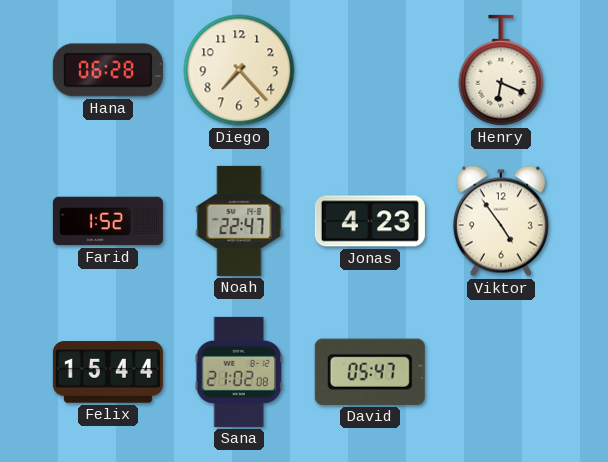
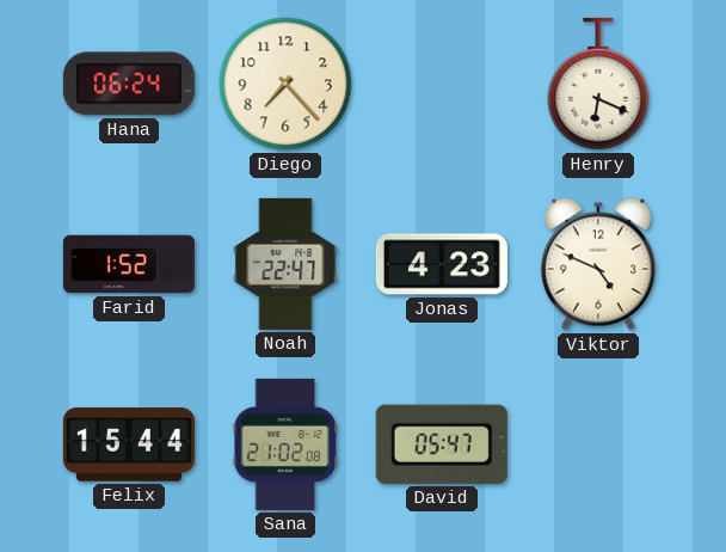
Hana: 06:28 -> 06:24
Viktor: 4:54 -> 4:49
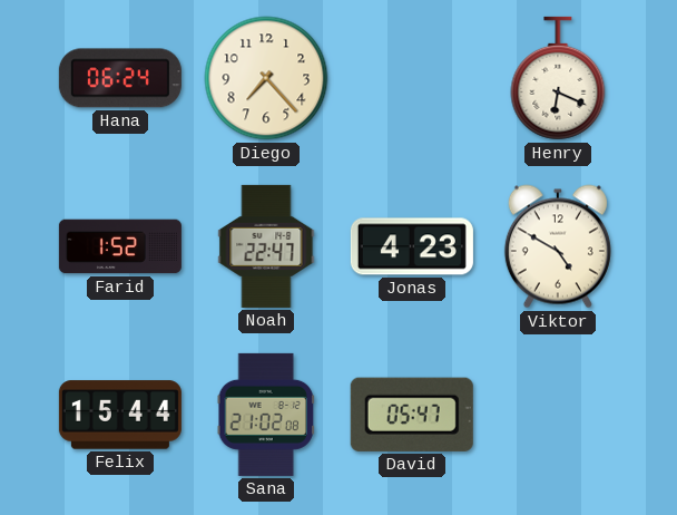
Viktor: 4:49 -> 4:50
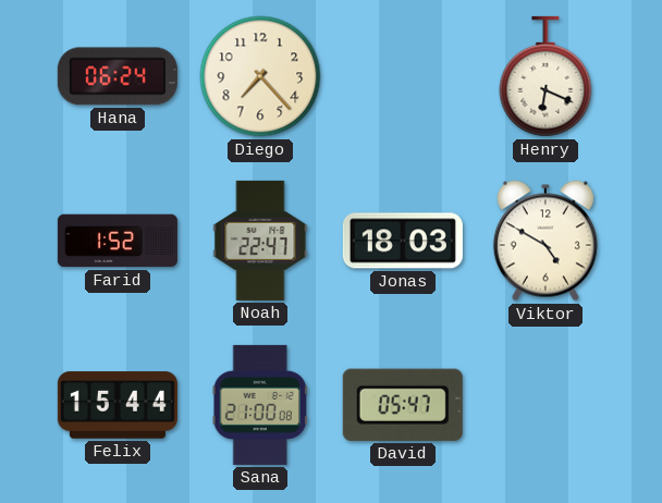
Jonas: 4:23 -> 18:03
Sana: 21:02 -> 21:00
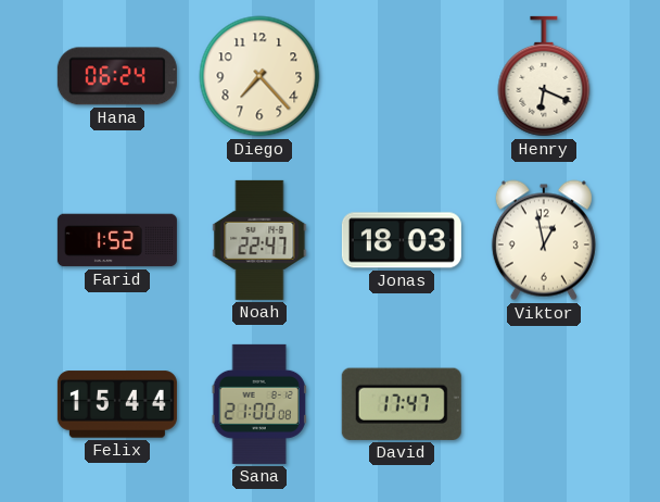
Viktor: 4:50 -> 12:58
David: 05:47 -> 17:47
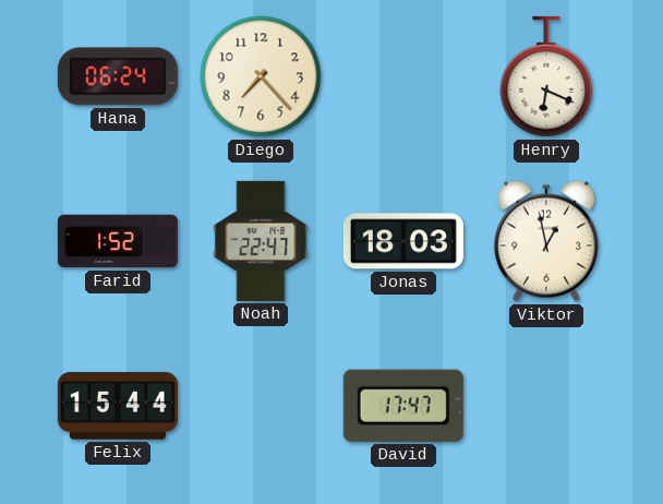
Sana: 21:00 -> none
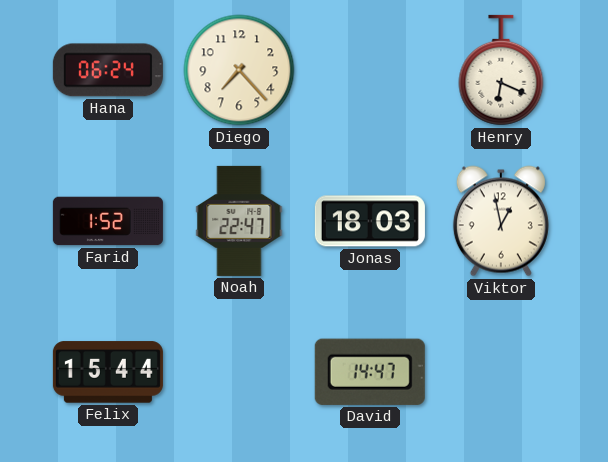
David: 17:47 -> 14:47
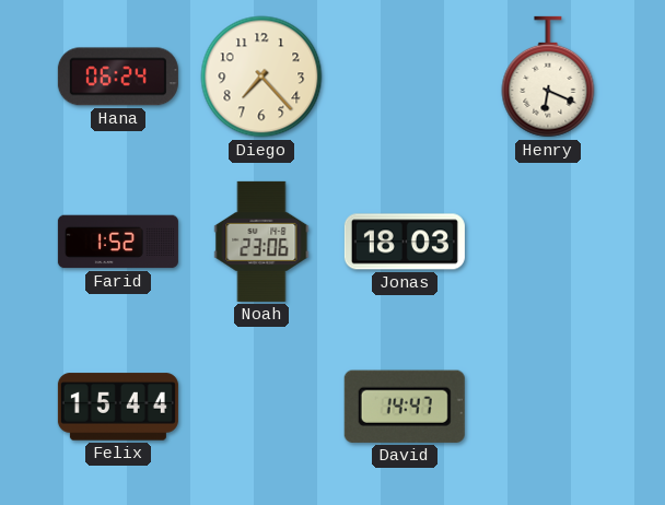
Noah: 22:47 -> 23:06
Viktor: 12:58 -> none
